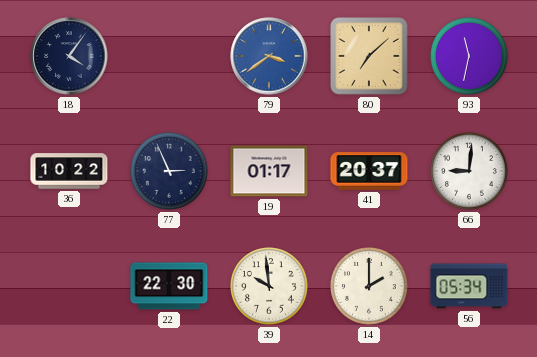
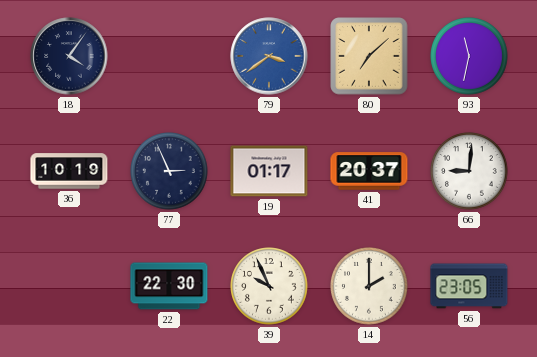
36: 10:22 -> 10:19
39: 9:59 -> 9:56
56: 05:34 -> 23:05
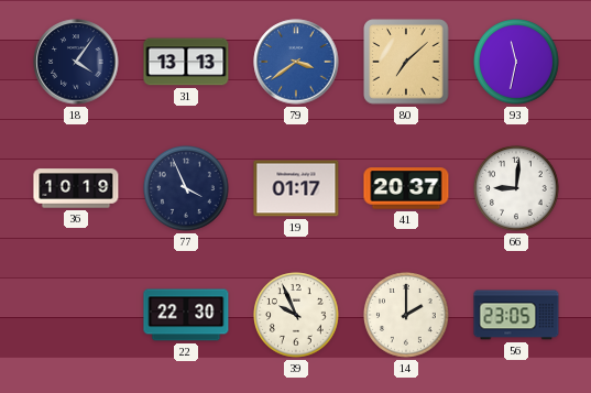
31: none -> 13:13
77: 2:56 -> 3:56
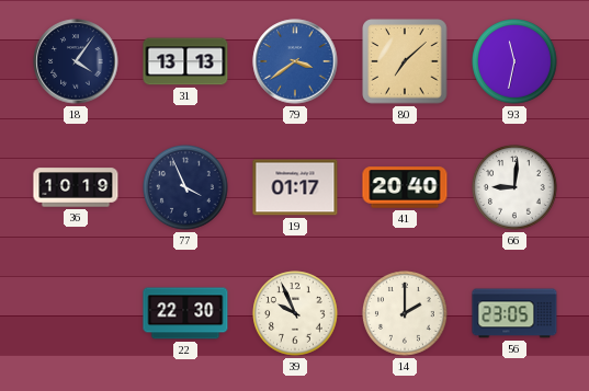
41: 20:37 -> 20:40
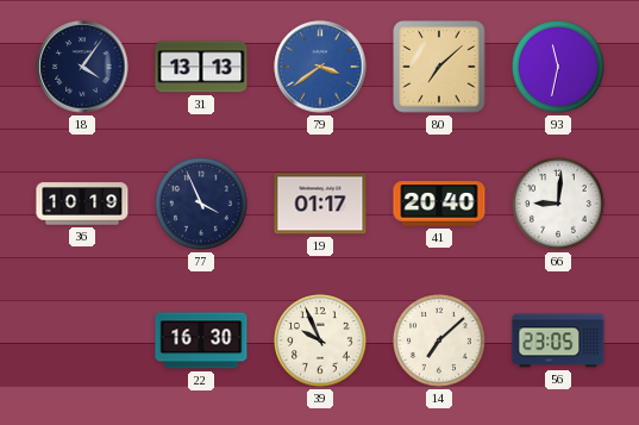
22: 22:30 -> 16:30
14: 2:00 -> 7:08
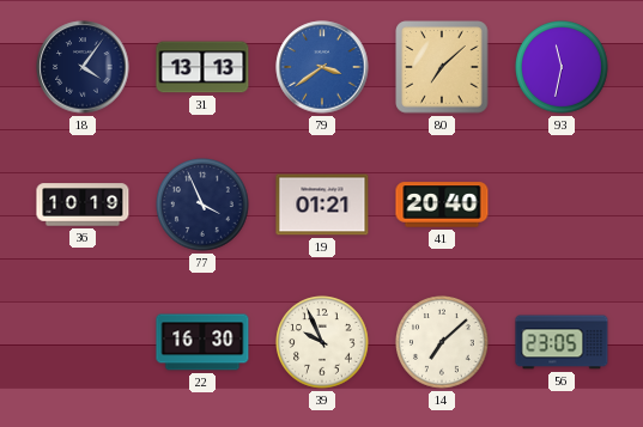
19: 01:17 -> 01:21
66: 9:01 -> none
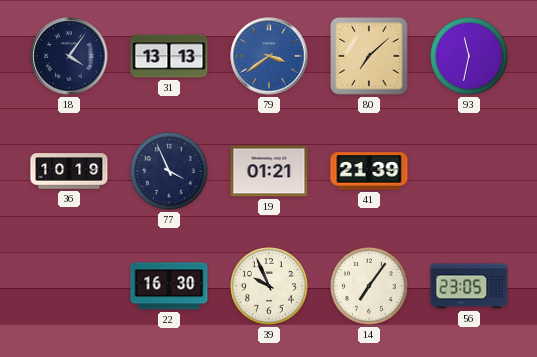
41: 20:40 -> 21:39
14: 7:08 -> 7:06
